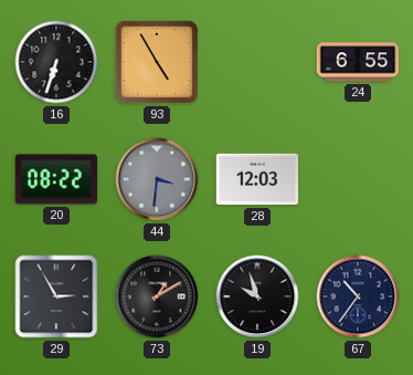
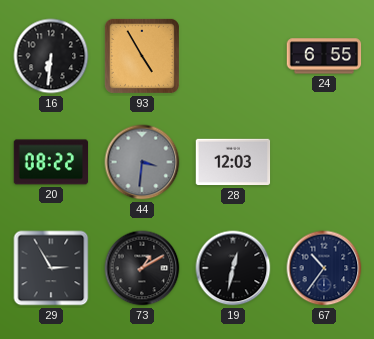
16: 6:33 -> 6:31
19: 9:57 -> 12:32
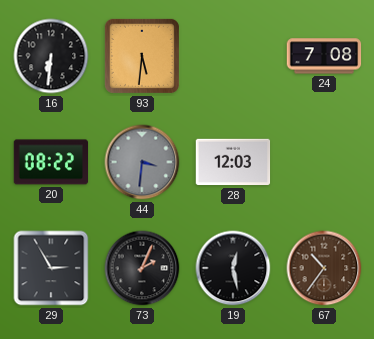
93: 4:55 -> 5:31
24: 6:55 -> 7:08
73: 1:10 -> 2:04
19: 12:32 -> 12:28
67 dial: navy -> brown
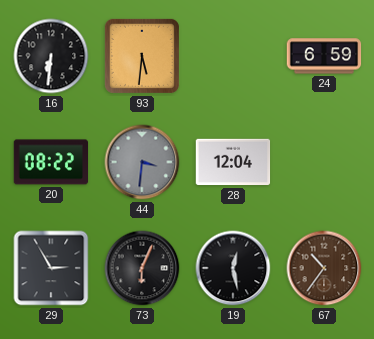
24: 7:08 -> 6:59
28: 12:03 -> 12:04
73: 2:04 -> 6:04
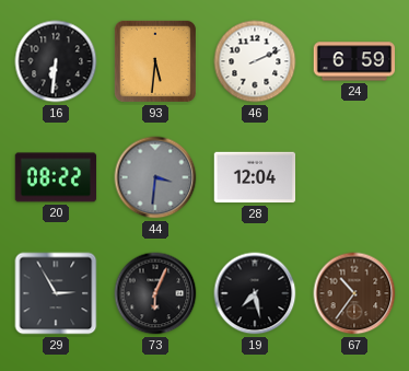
46: none -> 2:11
19: 12:28 -> 7:28
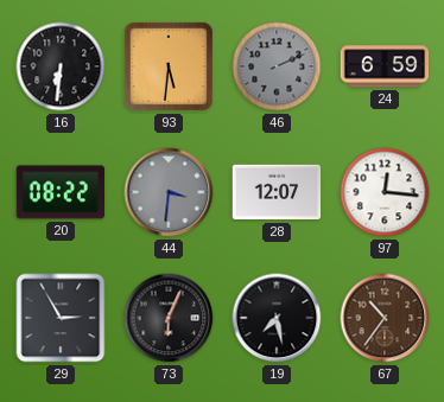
46 dial: white -> grey
28: 12:04 -> 12:07
97: none -> 12:16
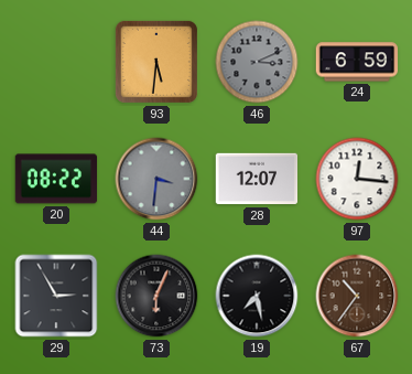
16: 6:31 -> none
46: 2:11 -> 3:11
